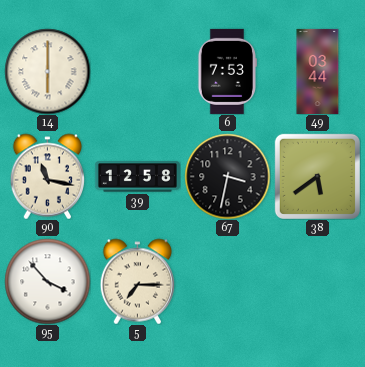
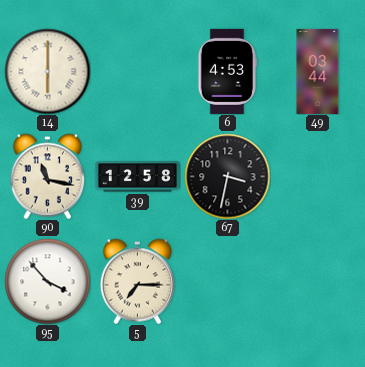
6: 7:53 -> 4:53
38: 5:39 -> none
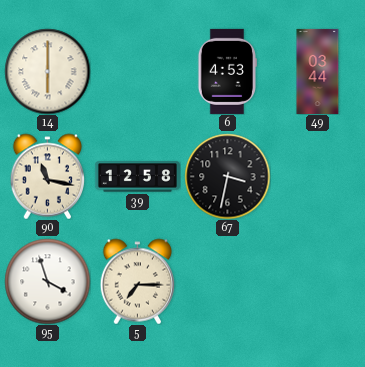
95: 3:53 -> 3:57
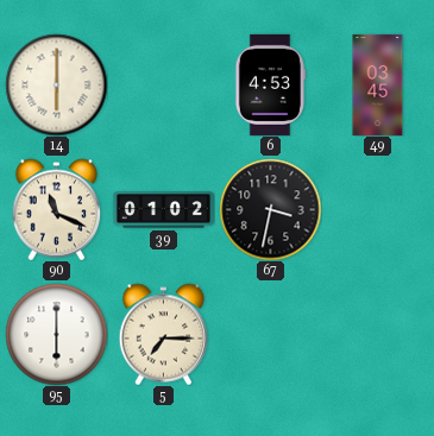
49: 03:44 -> 03:45
90: 11:17 -> 11:19
39: 12:58 -> 01:02
95: 3:57 -> 6:00
